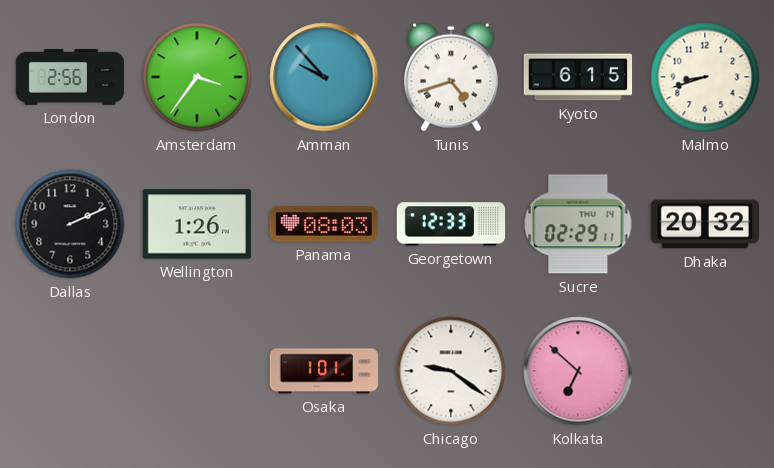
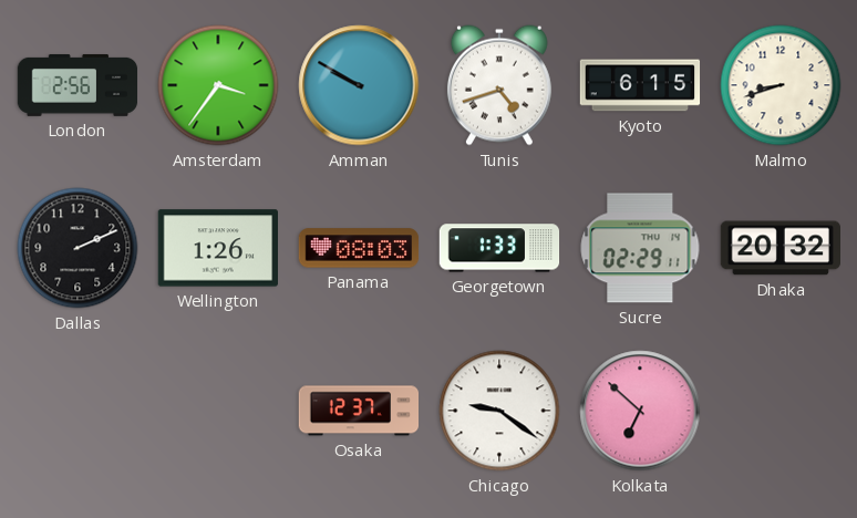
Amman: 9:53 -> 9:50
Georgetown: 12:33 -> 1:33
Osaka: 1:01 -> 12:37
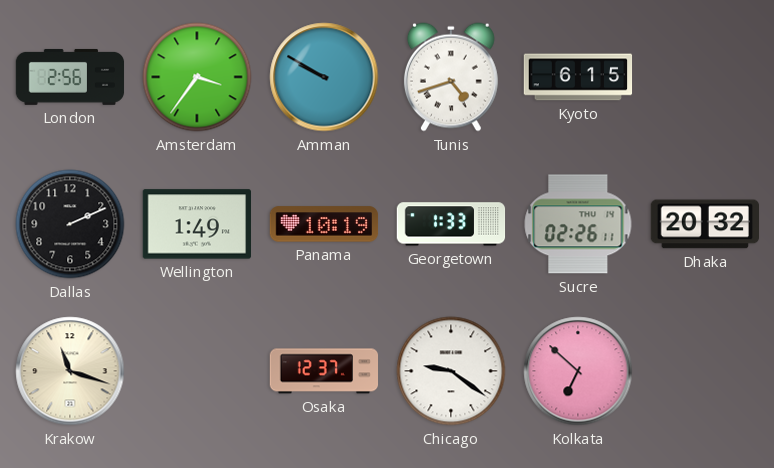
Malmo: 8:42 -> none
Wellington: 1:26 -> 1:49
Panama: 08:03 -> 10:19
Sucre: 02:29 -> 02:26
Krakow: none -> 11:18
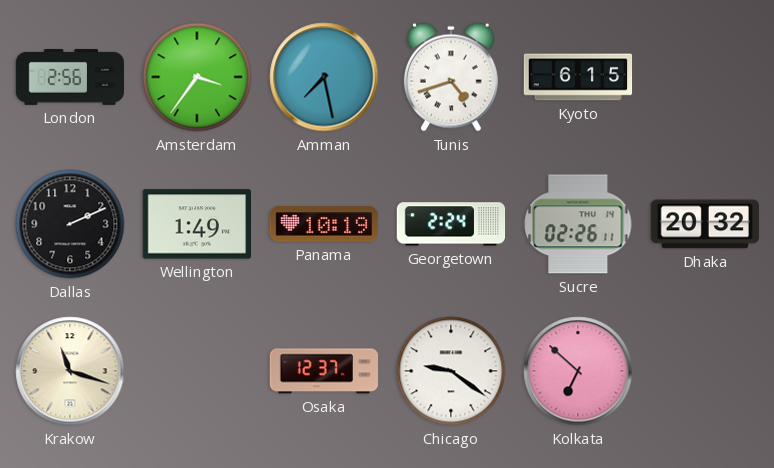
Amman: 9:50 -> 7:28
Georgetown: 1:33 -> 2:24
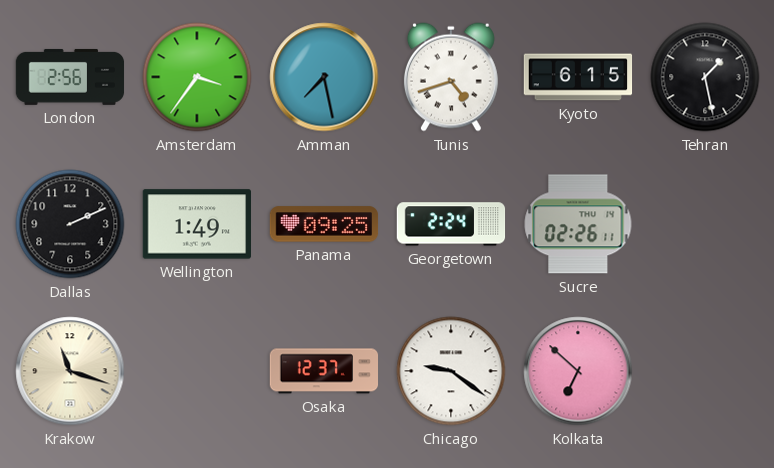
Tehran: none -> 1:28
Panama: 10:19 -> 09:25
Dhaka: 20:32 -> none
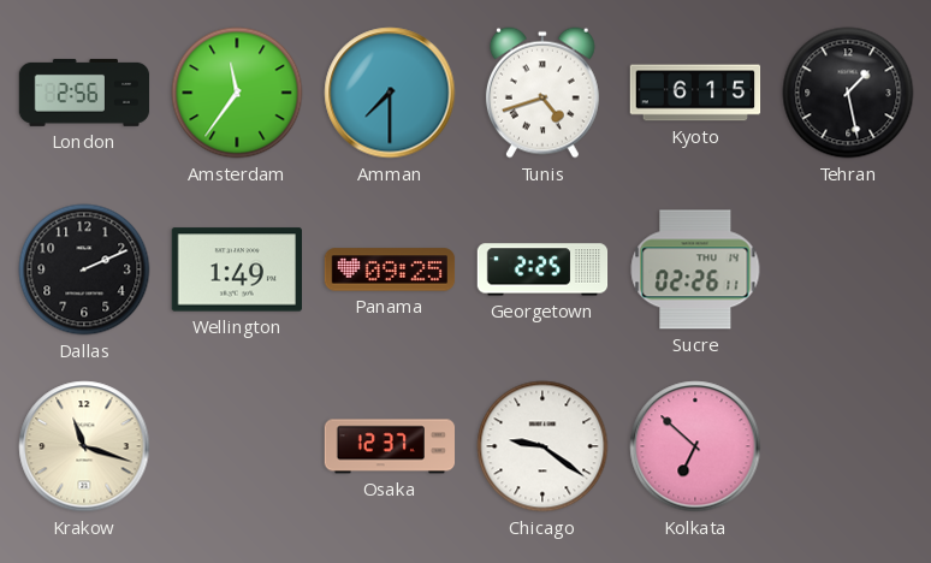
Amsterdam: 3:36 -> 11:36
Amman: 7:28 -> 7:30
Georgetown: 2:24 -> 2:25
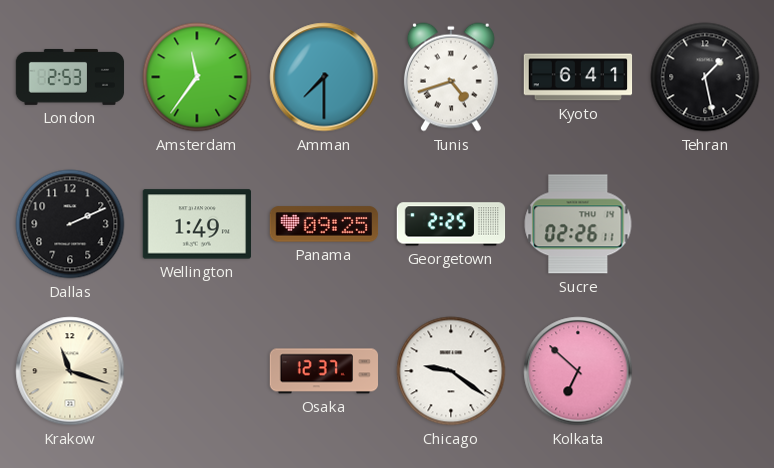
London: 2:56 -> 2:53
Kyoto: 6:15 -> 6:41
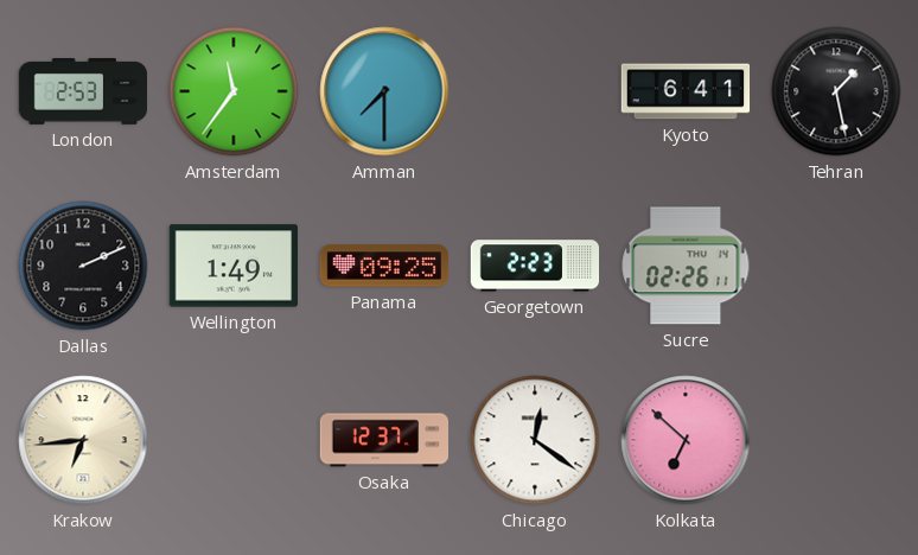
Tunis: 4:42 -> none
Georgetown: 2:25 -> 2:23
Krakow: 11:18 -> 6:44
Chicago: 9:21 -> 12:21
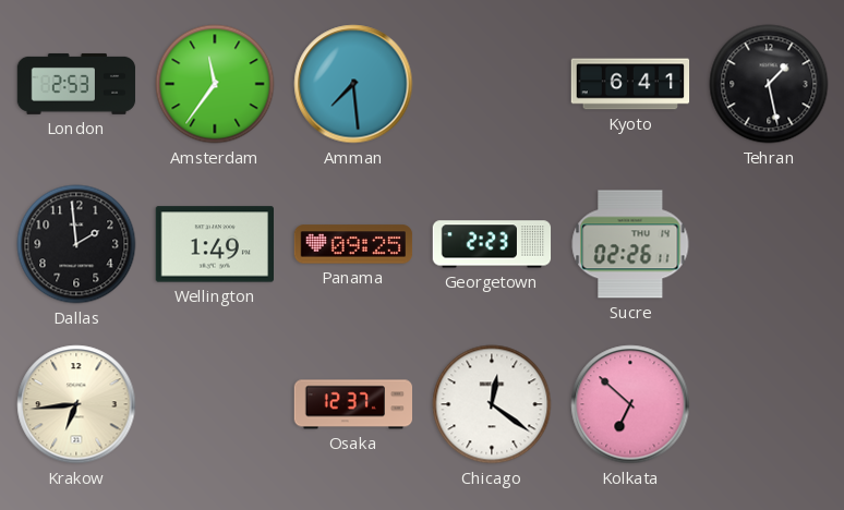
Amman: 7:30 -> 7:29
Dallas: 2:11 -> 1:59
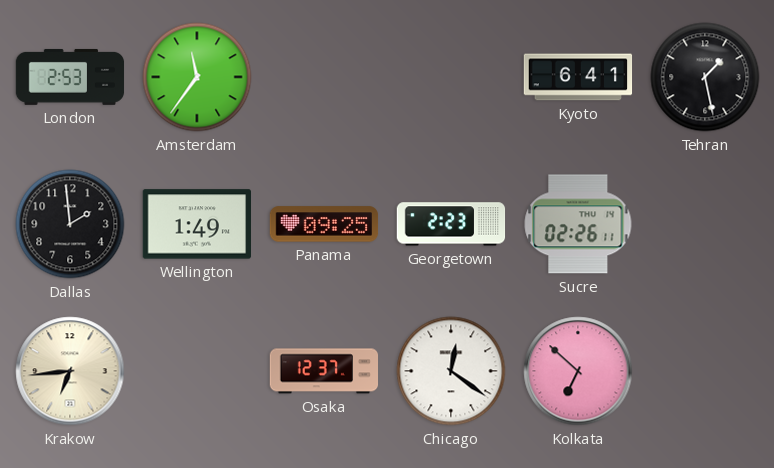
Amman: 7:29 -> none
